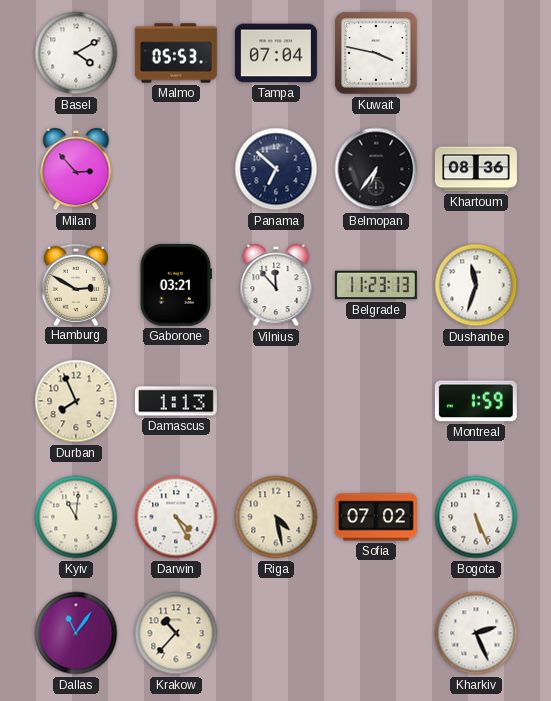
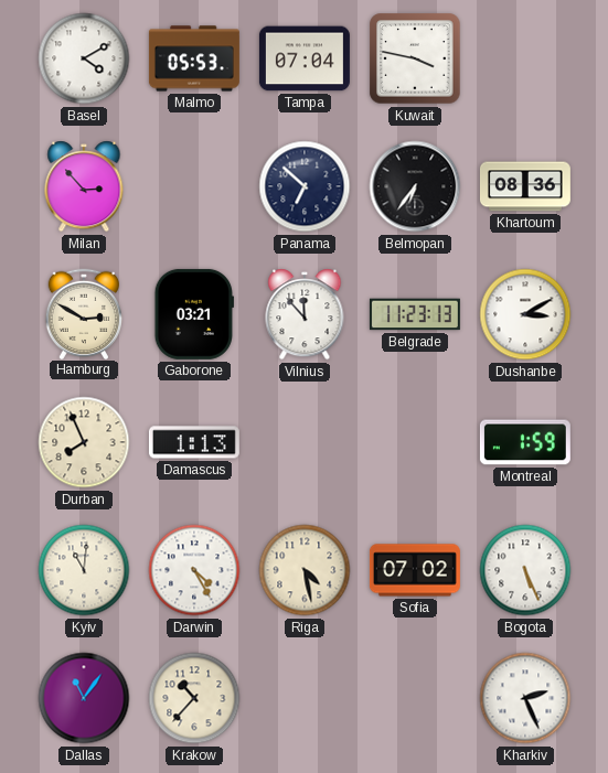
Dushanbe: 11:33 -> 3:10
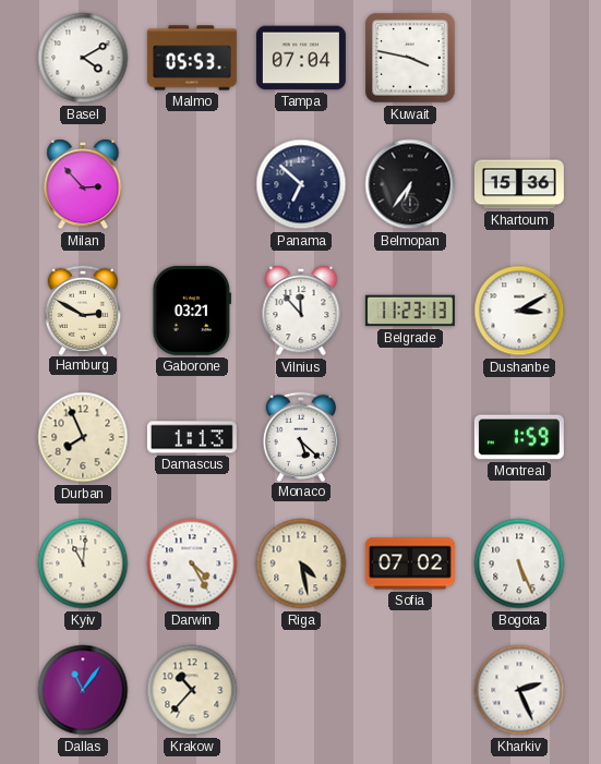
Khartoum: 08:36 -> 15:36
Monaco: none -> 5:22
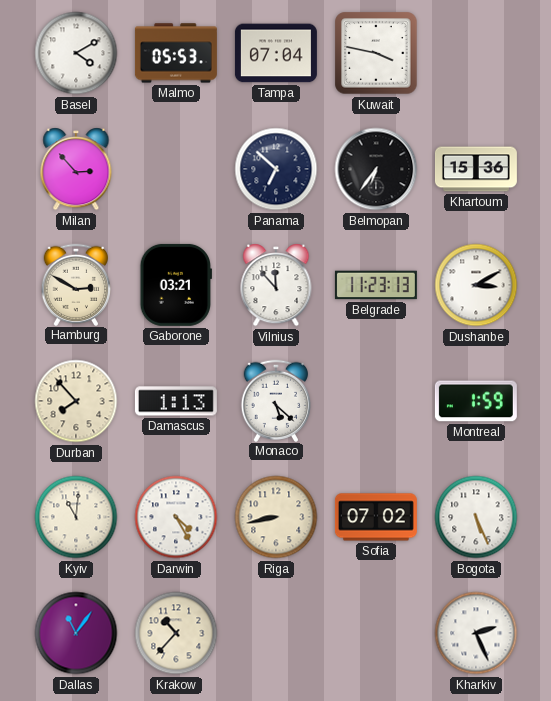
Durban: 7:56 -> 7:53
Riga: 4:28 -> 8:43
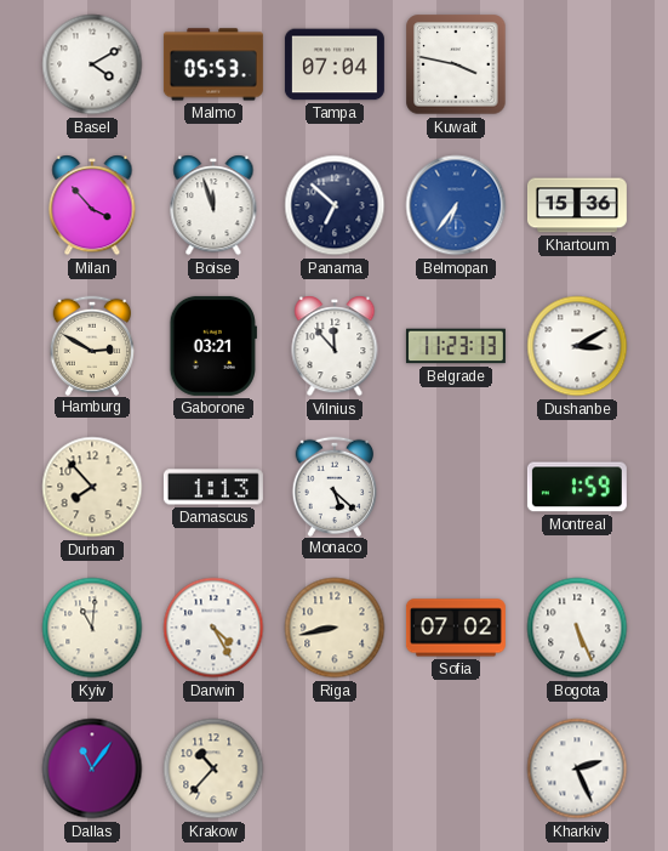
Milan: 2:53 -> 3:53
Boise: none -> 11:57
Belmopan dial: black -> blue
